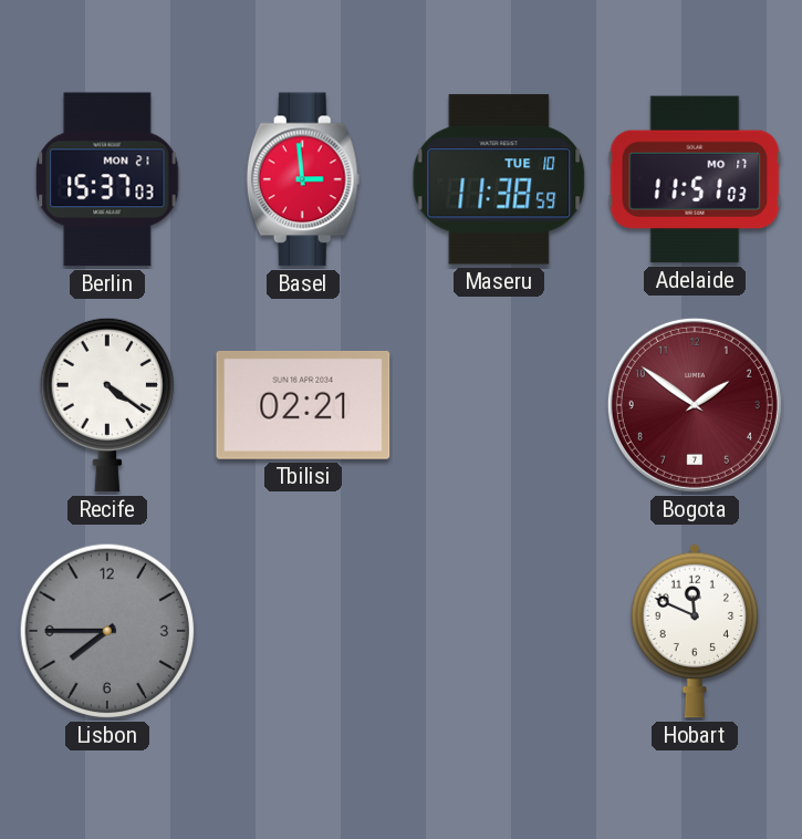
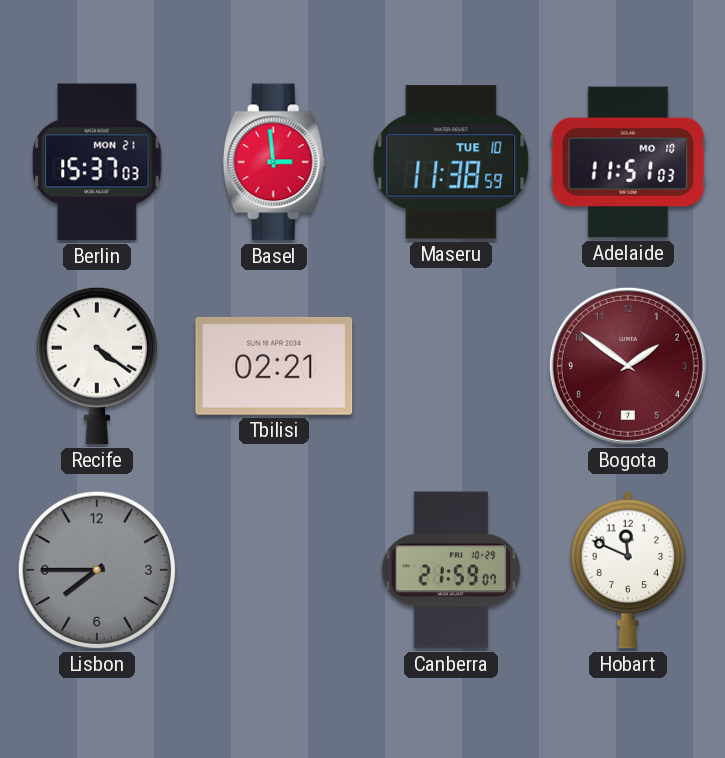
Adelaide date: MO 17 -> MO 10
Canberra: none -> 21:59
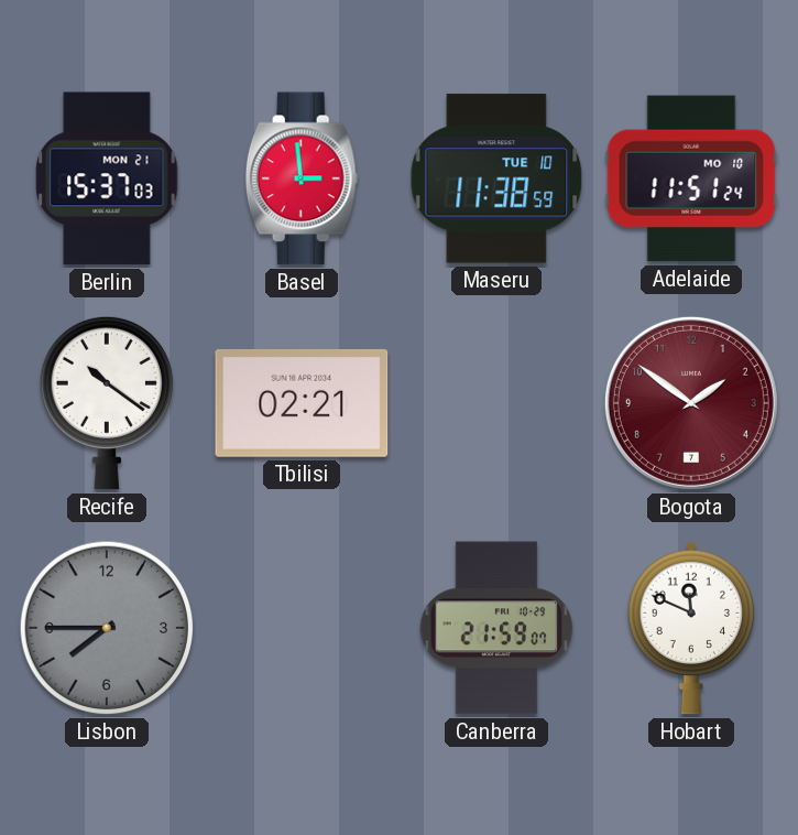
Adelaide: 11:51:03 -> 11:51:24
Recife: 4:21 -> 10:21
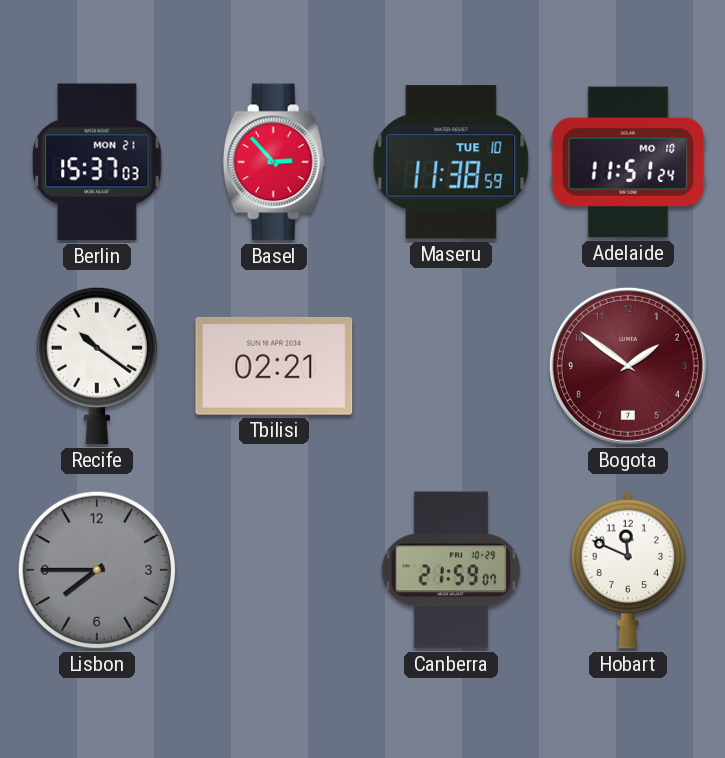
Basel: 2:59 -> 2:53
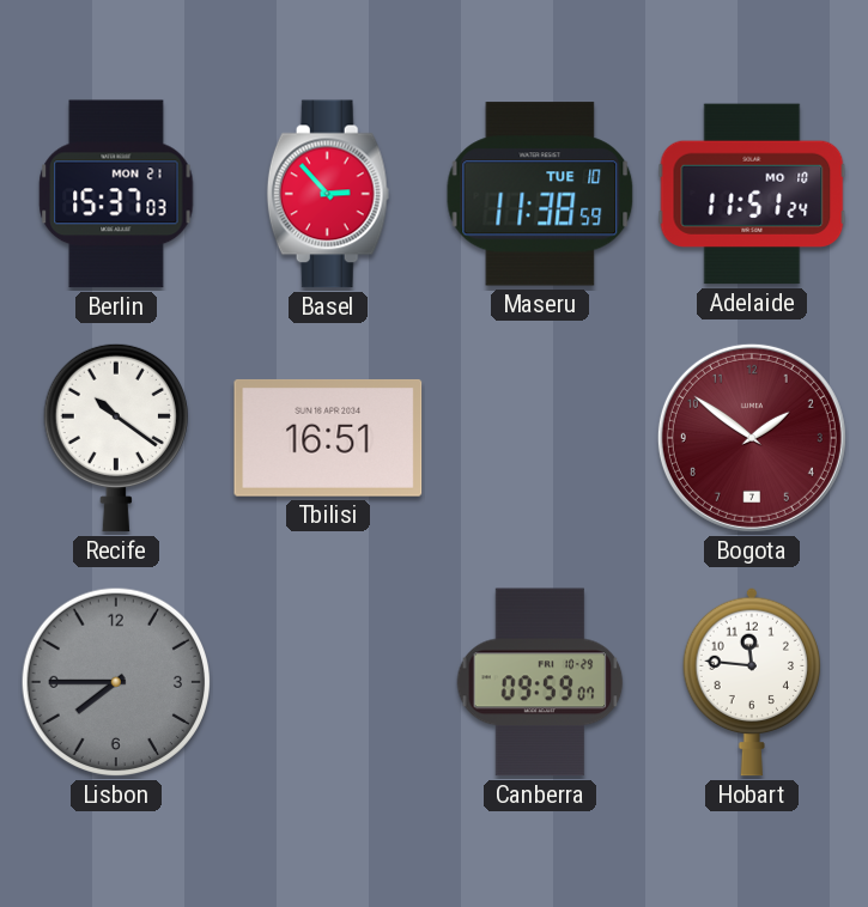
Tbilisi: 02:21 -> 16:51
Canberra: 21:59 -> 09:59
Hobart: 11:49 -> 11:46
